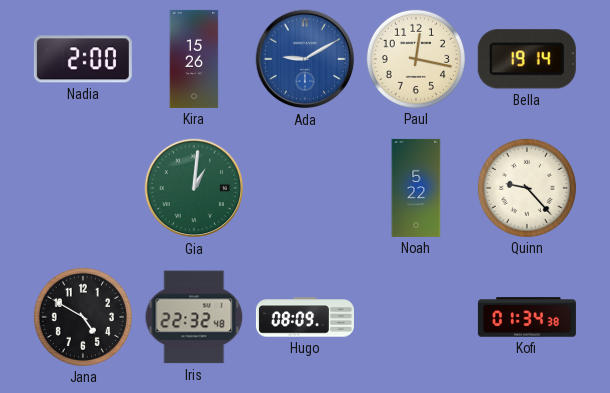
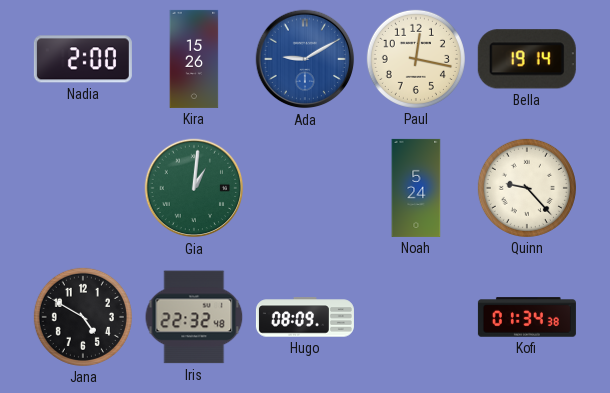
Noah: 5:22 -> 5:24
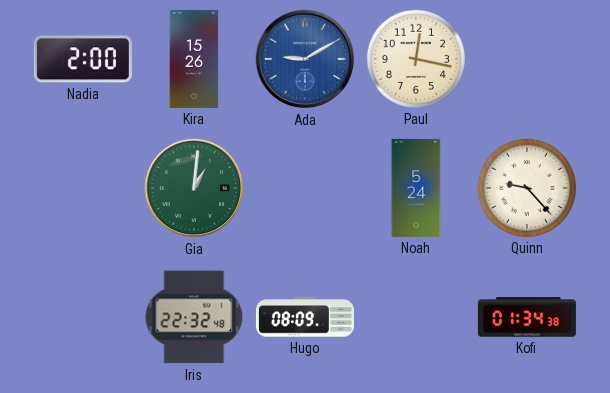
Bella: 19:14 -> none
Jana: 4:50 -> none
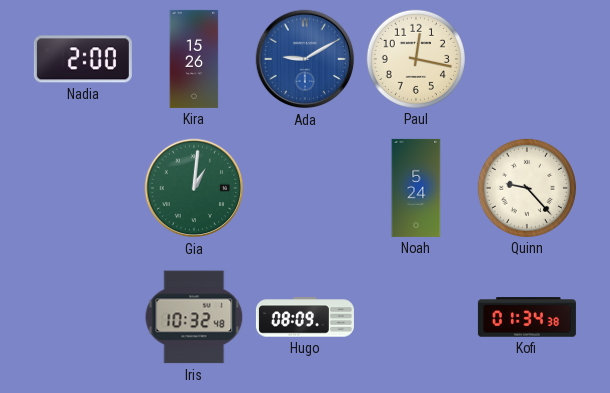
Iris: 22:32 -> 10:32
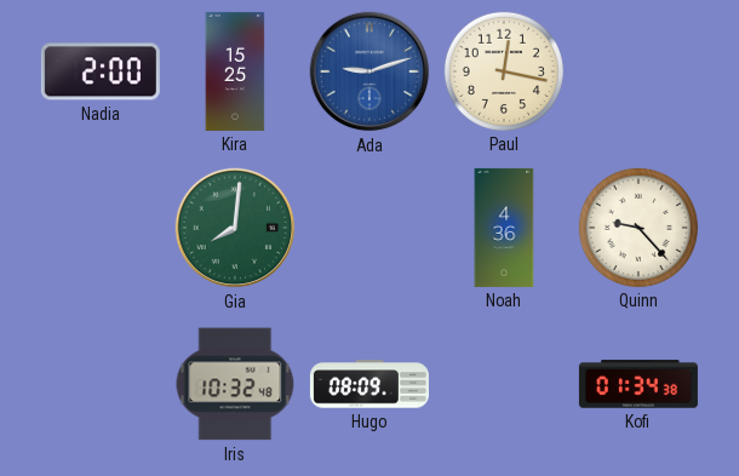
Kira: 15:26 -> 15:25
Ada: 9:10 -> 9:12
Gia: 1:01 -> 8:01
Noah: 5:24 -> 4:36
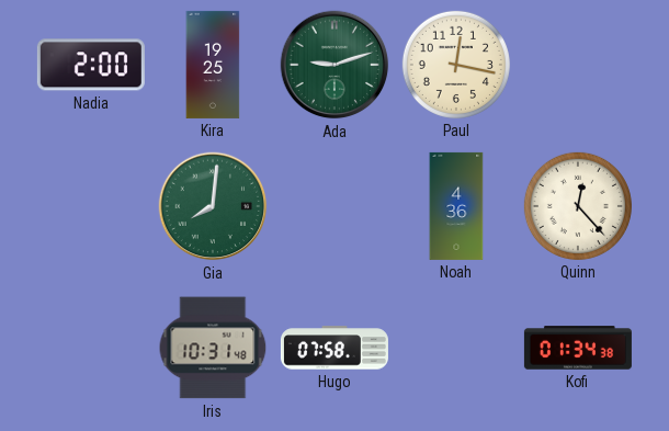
Kira: 15:25 -> 19:25
Ada dial: blue -> green
Quinn: 9:23 -> 12:23
Iris: 10:32 -> 10:31
Hugo: 08:09 -> 07:58
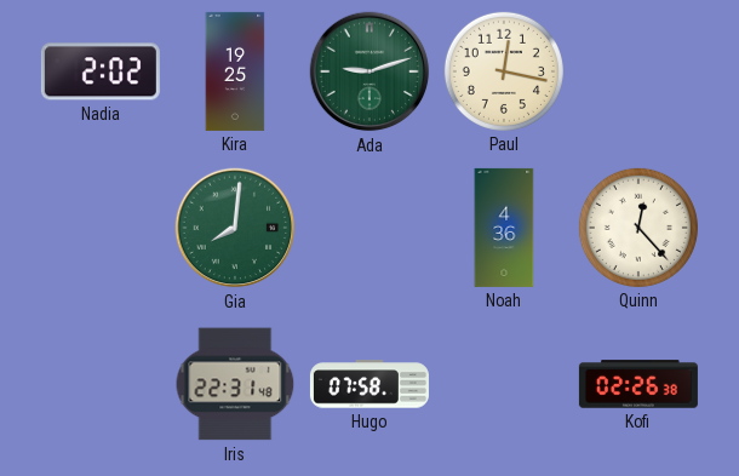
Nadia: 2:00 -> 2:02
Iris: 10:31 -> 22:31
Kofi: 01:34 -> 02:26
